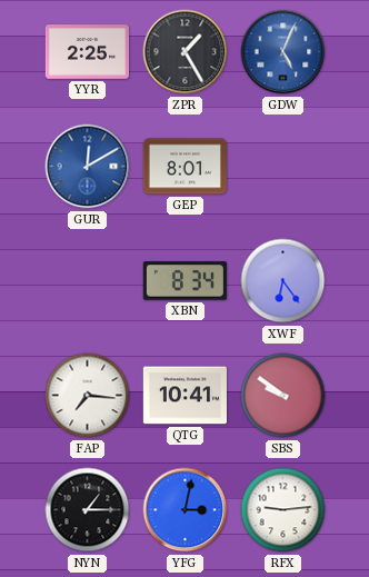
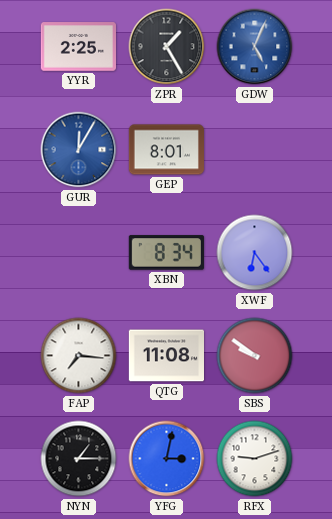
GUR: 12:10 -> 12:05
QTG: 10:41 -> 11:08
RFX: 9:14 -> 9:12
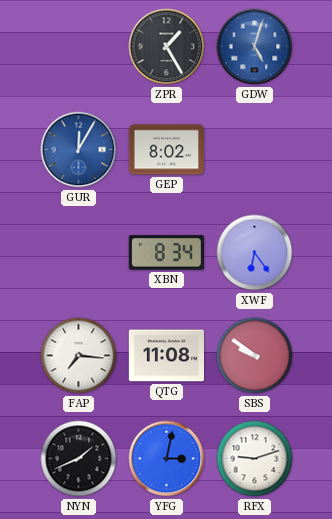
YYR: 2:25 -> none
GDW: 5:04 -> 5:03
GEP: 8:01 -> 8:02
NYN: 1:15 -> 1:41
